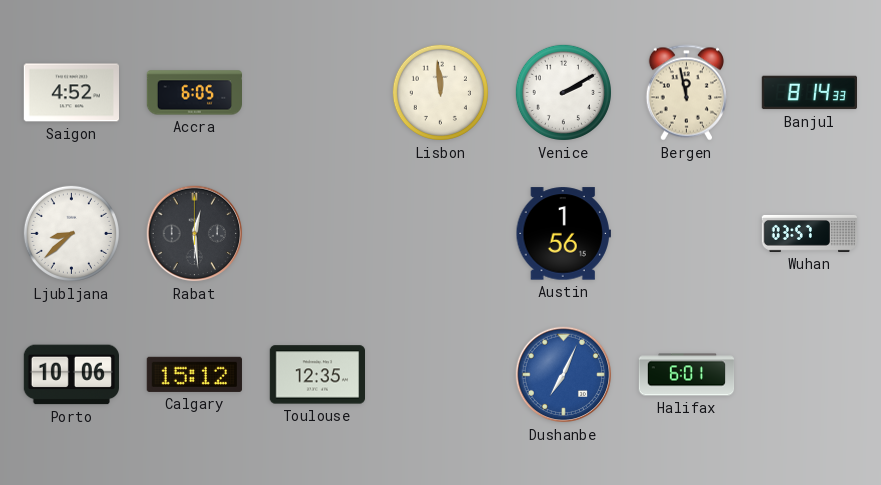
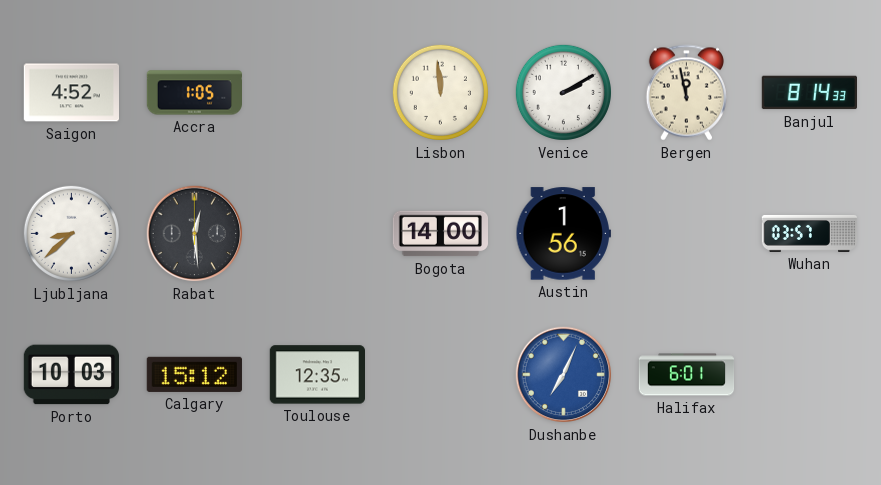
Accra: 6:05 -> 1:05
Bogota: none -> 14:00
Porto: 10:06 -> 10:03
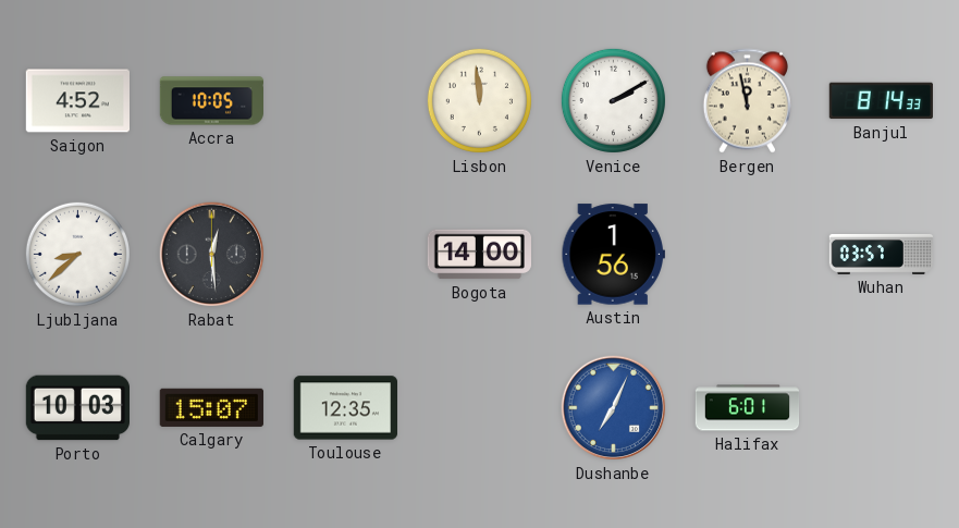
Accra: 1:05 -> 10:05
Calgary: 15:12 -> 15:07
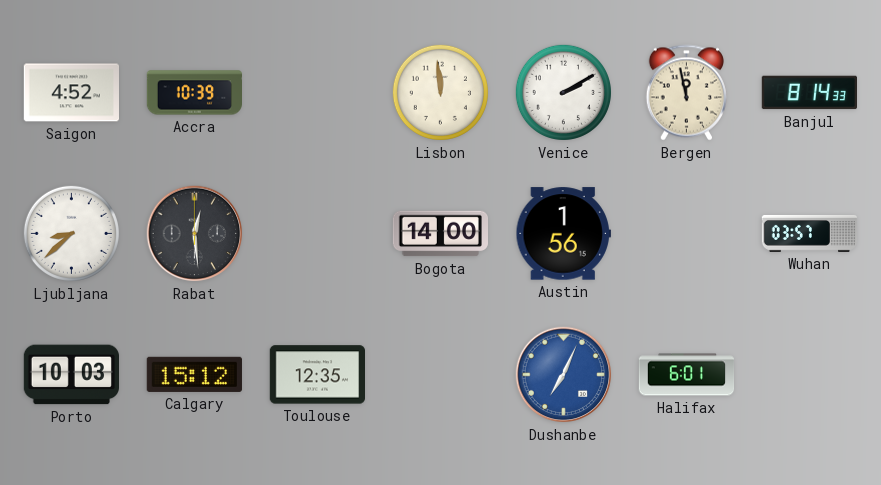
Accra: 10:05 -> 10:39
Calgary: 15:07 -> 15:12
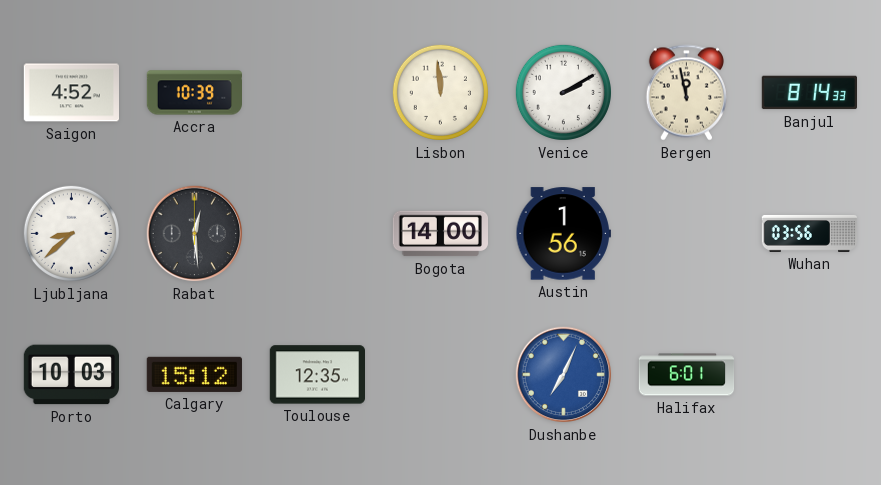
Wuhan: 03:57 -> 03:56
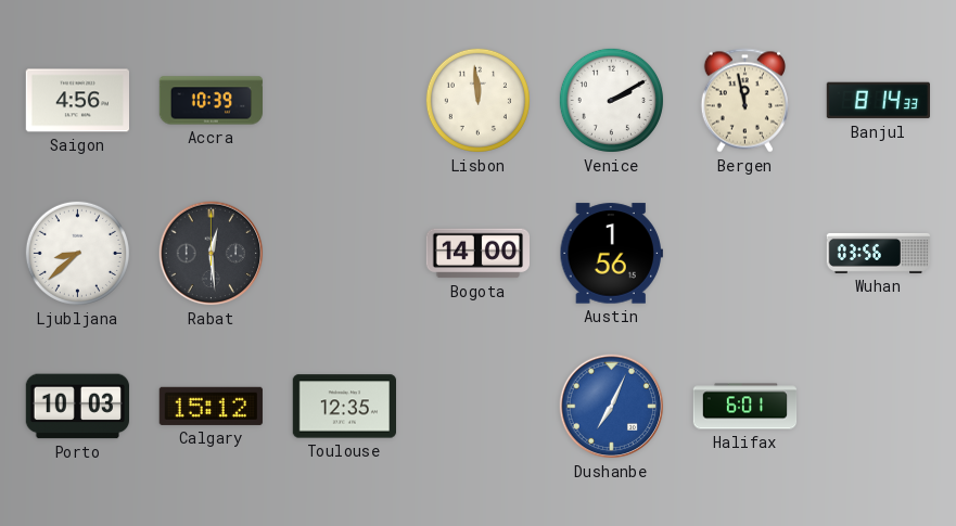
Saigon: 4:52 -> 4:56
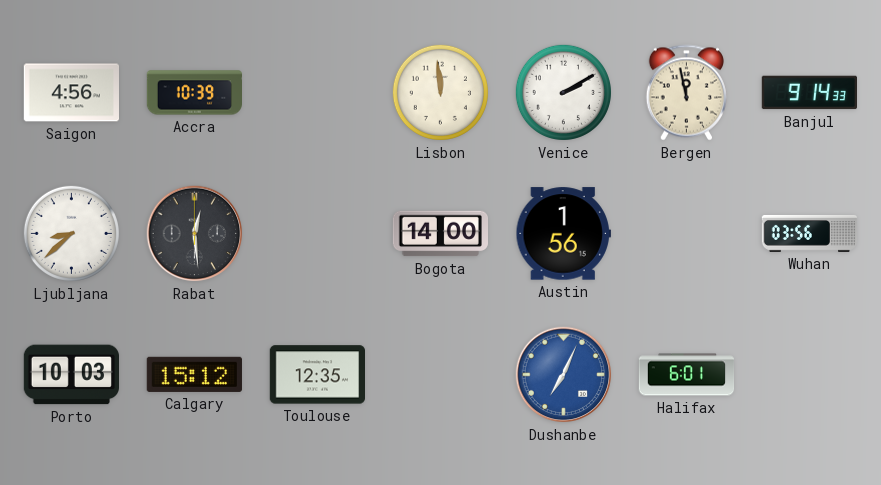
Banjul: 8:14 -> 9:14
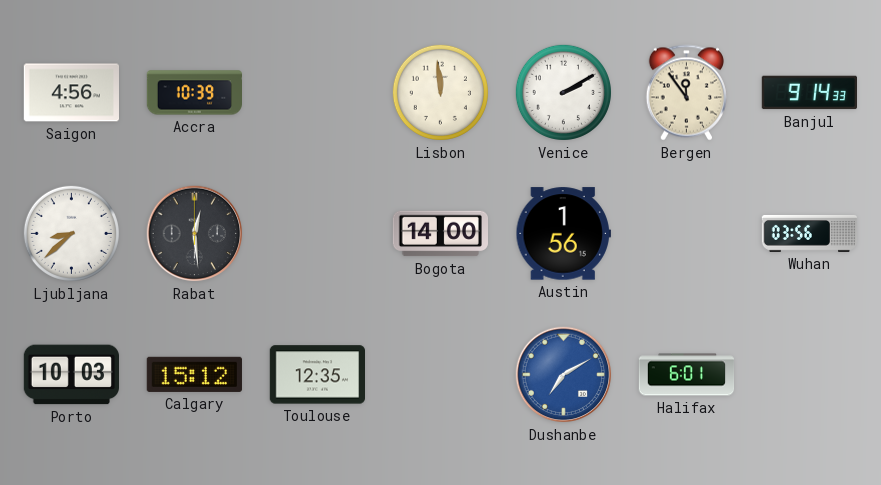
Bergen: 11:58 -> 11:54
Dushanbe: 7:04 -> 7:10
